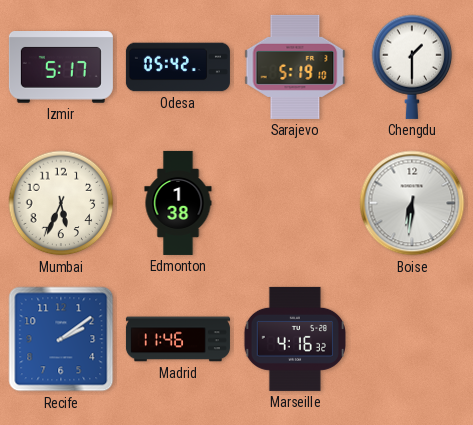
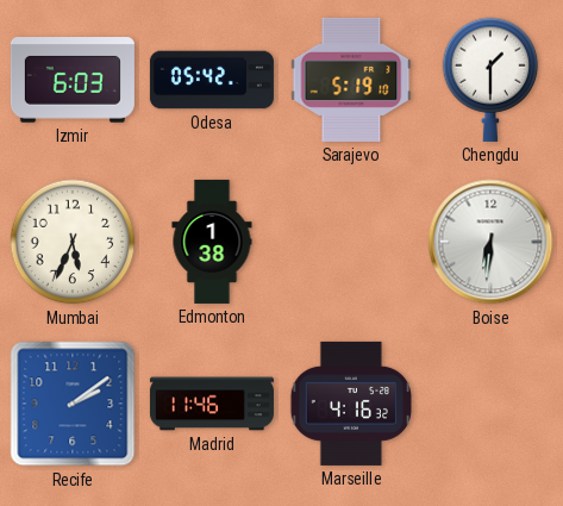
Izmir: 5:17 -> 6:03
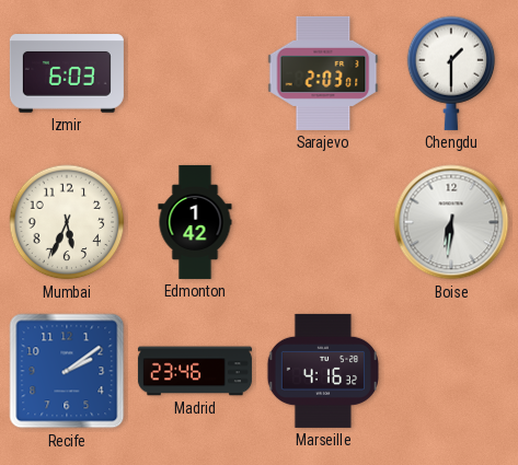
Odesa: 05:42 -> none
Sarajevo: 5:19 -> 2:03
Edmonton: 1:38 -> 1:42
Madrid: 11:46 -> 23:46
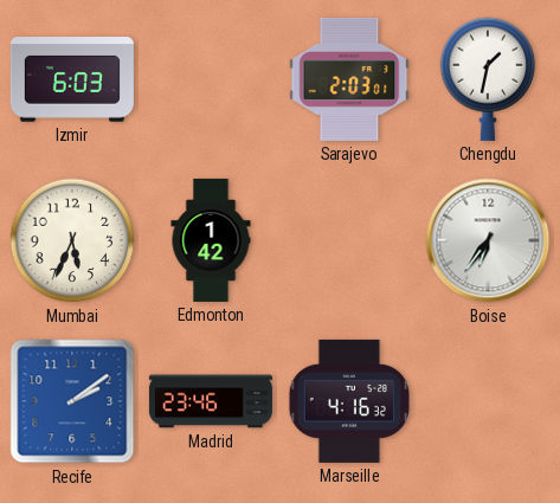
Chengdu: 1:30 -> 1:32
Boise: 6:31 -> 6:36
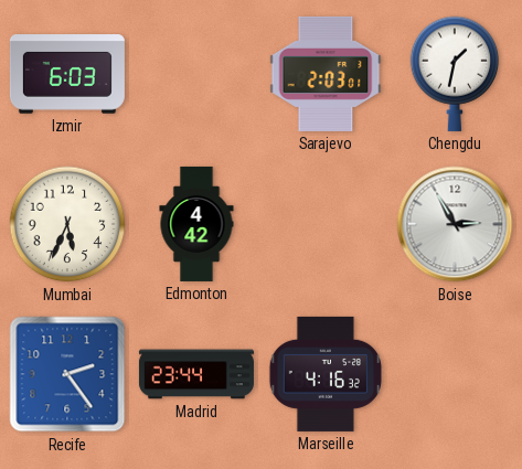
Edmonton: 1:42 -> 4:42
Boise: 6:36 -> 2:55
Recife: 2:09 -> 2:24
Madrid: 23:46 -> 23:44
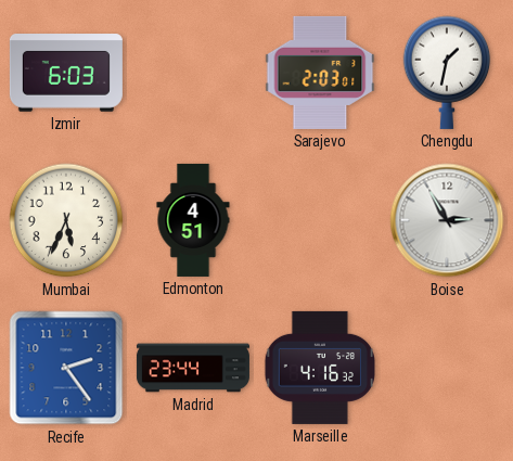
Edmonton: 4:42 -> 4:51
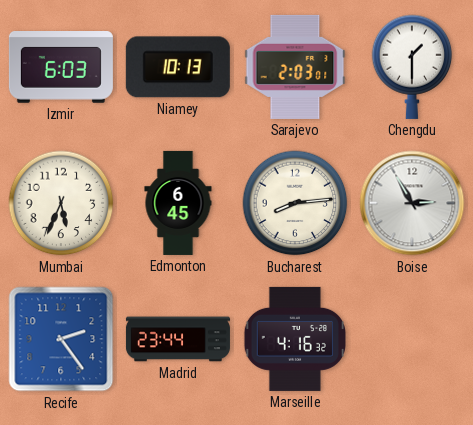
Niamey: none -> 10:13
Chengdu: 1:32 -> 1:30
Edmonton: 4:51 -> 6:45
Bucharest: none -> 8:14
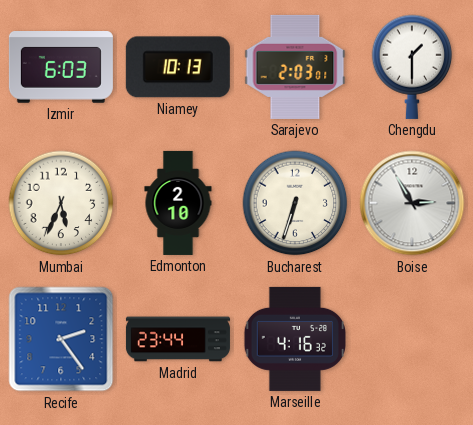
Edmonton: 6:45 -> 2:10
Bucharest: 8:14 -> 6:33
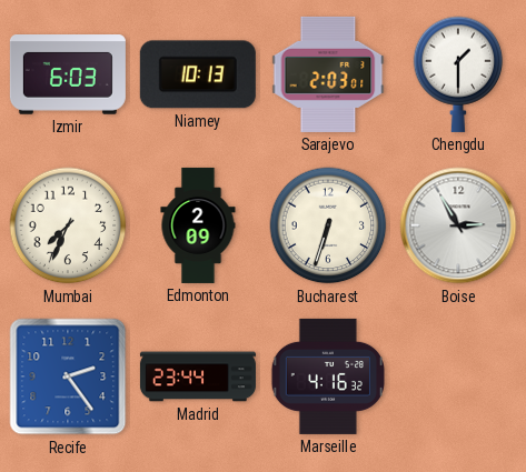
Mumbai: 5:34 -> 7:34
Edmonton: 2:10 -> 2:09
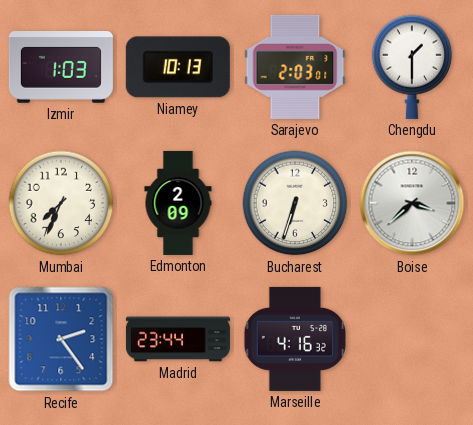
Izmir: 6:03 -> 1:03
Boise: 2:55 -> 3:38
